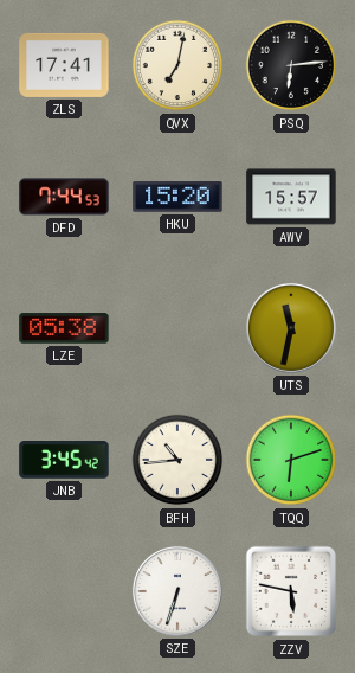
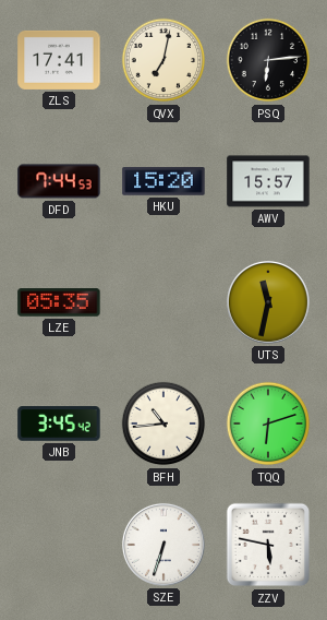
LZE: 05:38 -> 05:35
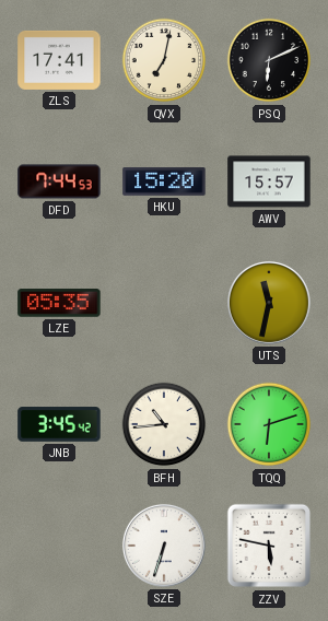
PSQ: 6:14 -> 6:11
